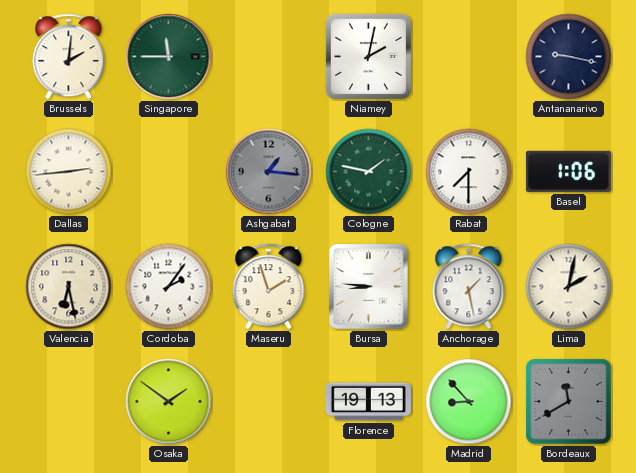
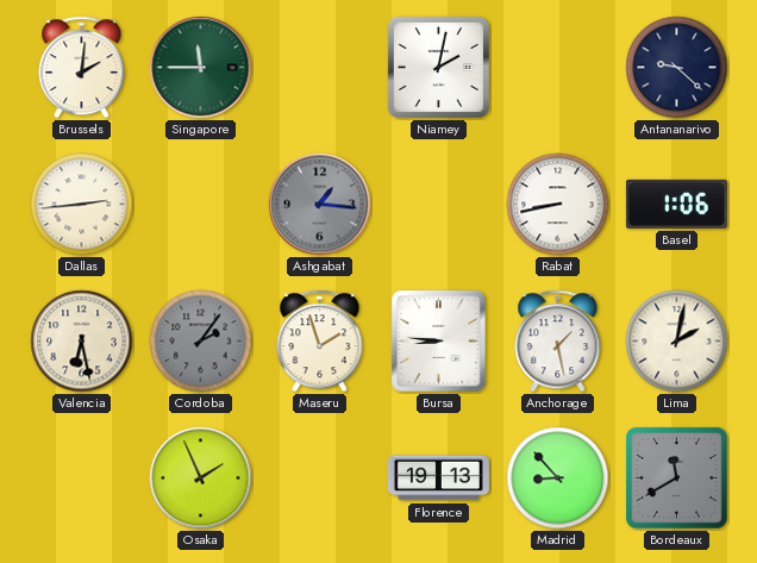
Antananarivo: 9:17 -> 9:22
Cologne: 1:47 -> none
Rabat: 7:30 -> 8:43
Cordoba dial: white -> grey
Osaka: 1:51 -> 1:56
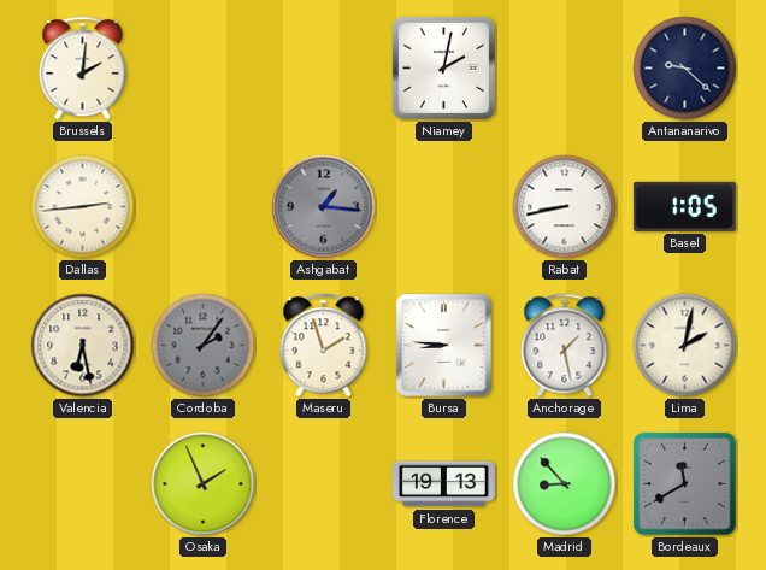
Singapore: 11:45 -> none
Basel: 1:06 -> 1:05
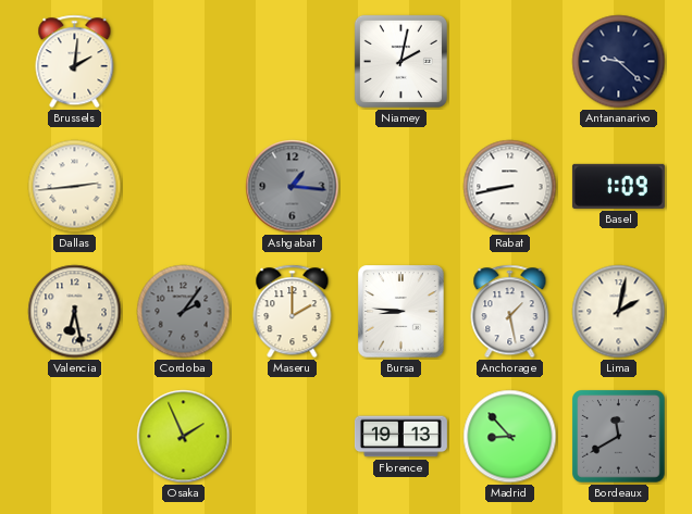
Basel: 1:05 -> 1:09
Maseru: 1:57 -> 2:00
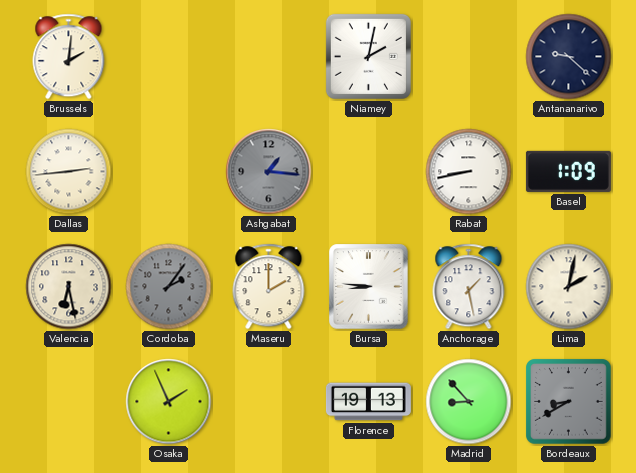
Bordeaux: 11:40 -> 8:40
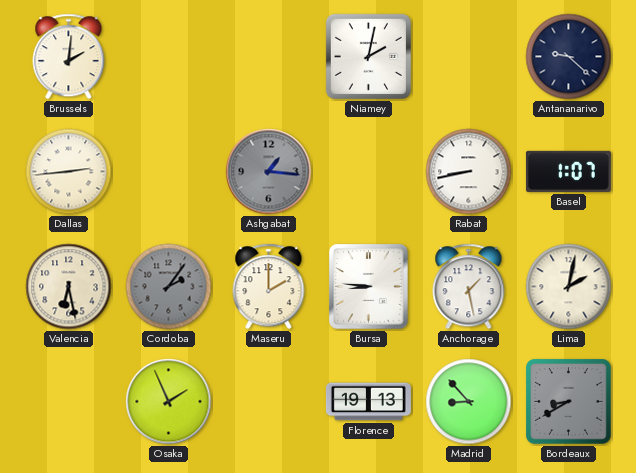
Basel: 1:09 -> 1:07
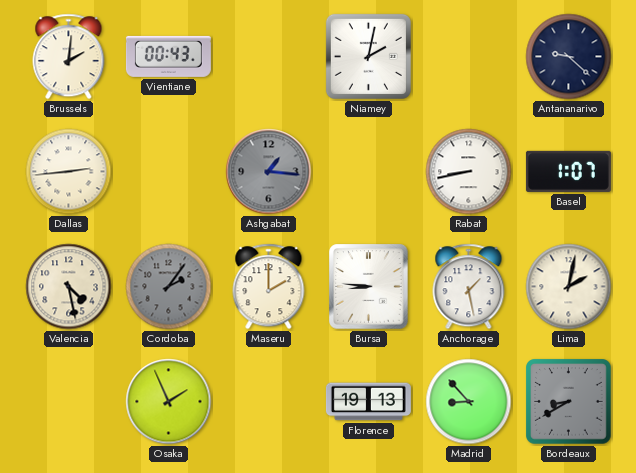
Vientiane: none -> 00:43
Valencia: 6:28 -> 4:28
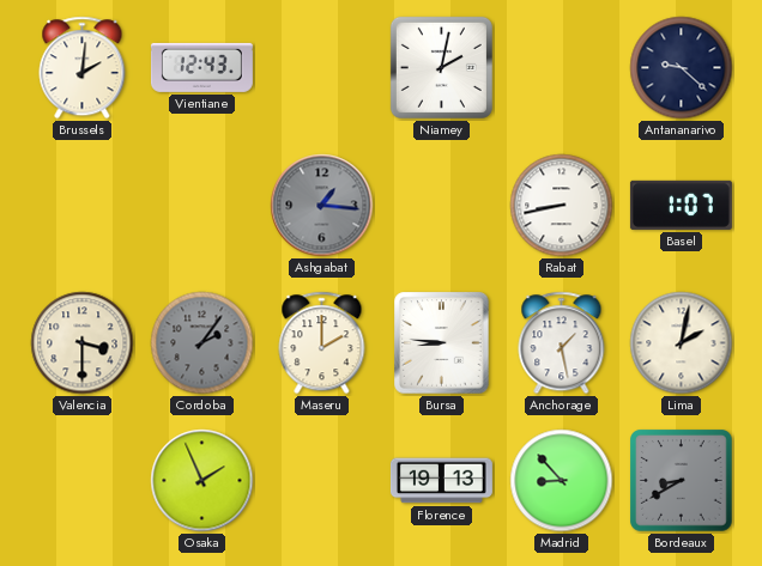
Vientiane: 00:43 -> 12:43
Dallas: 2:44 -> none
Valencia: 4:28 -> 3:30
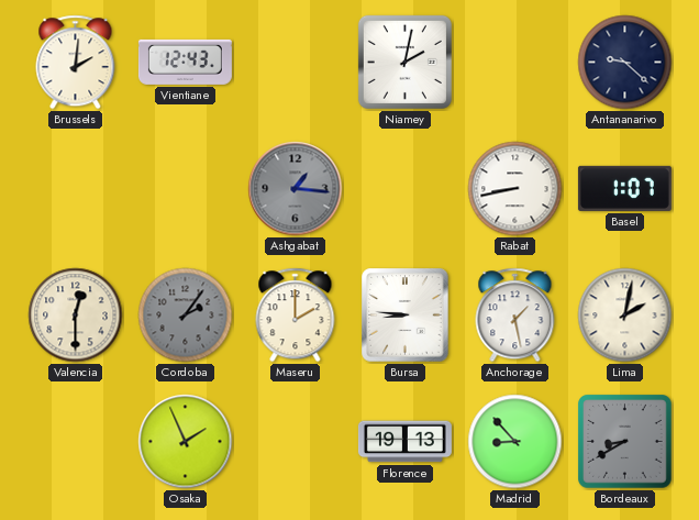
Valencia: 3:30 -> 12:30
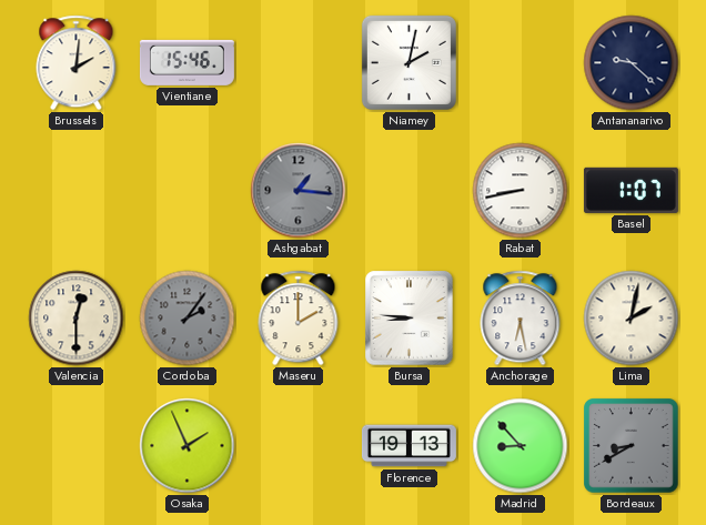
Vientiane: 12:43 -> 15:46
Anchorage: 1:28 -> 6:28
